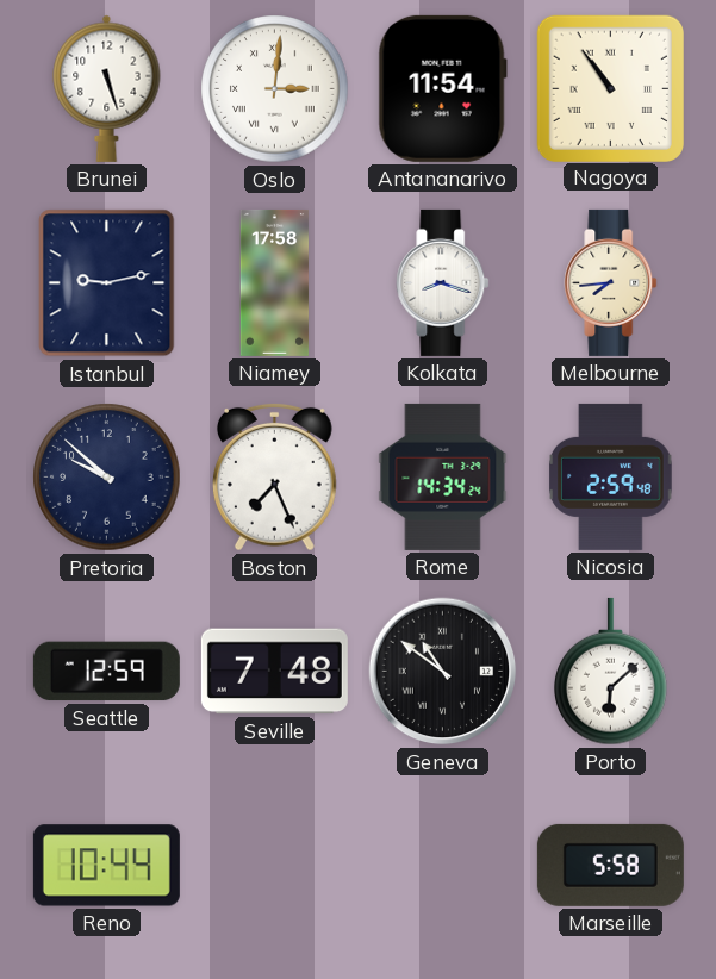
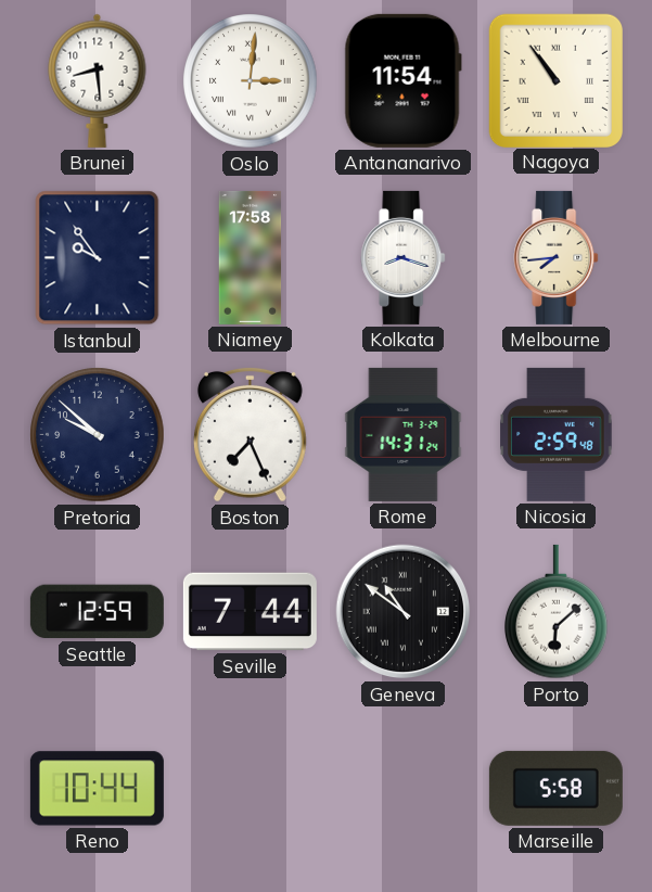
Brunei: 5:27 -> 8:29
Istanbul: 9:13 -> 9:54
Rome: 14:34 -> 14:31
Seville: 7:48 -> 7:44
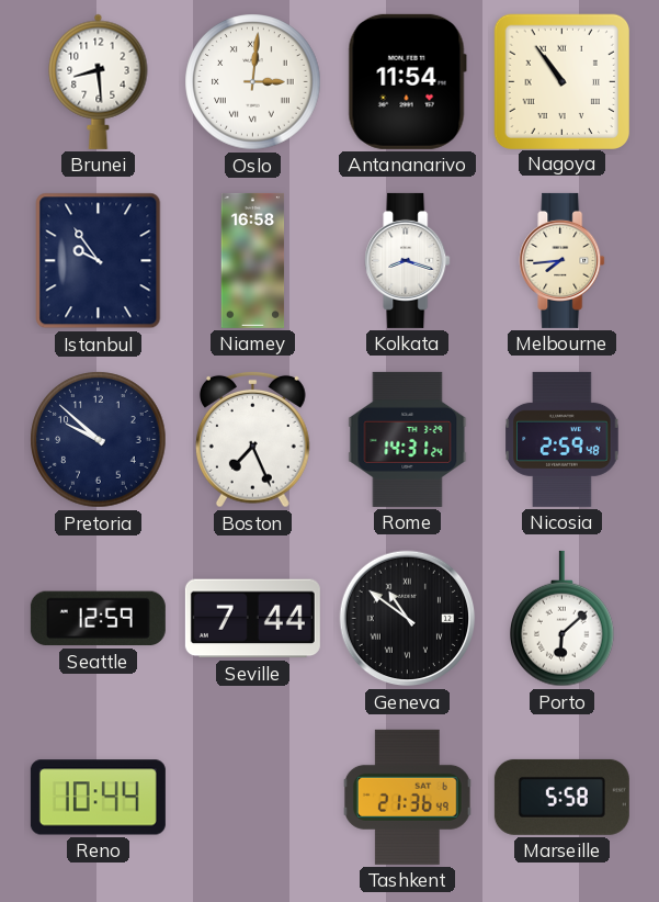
Niamey: 17:58 -> 16:58
Tashkent: none -> 21:36
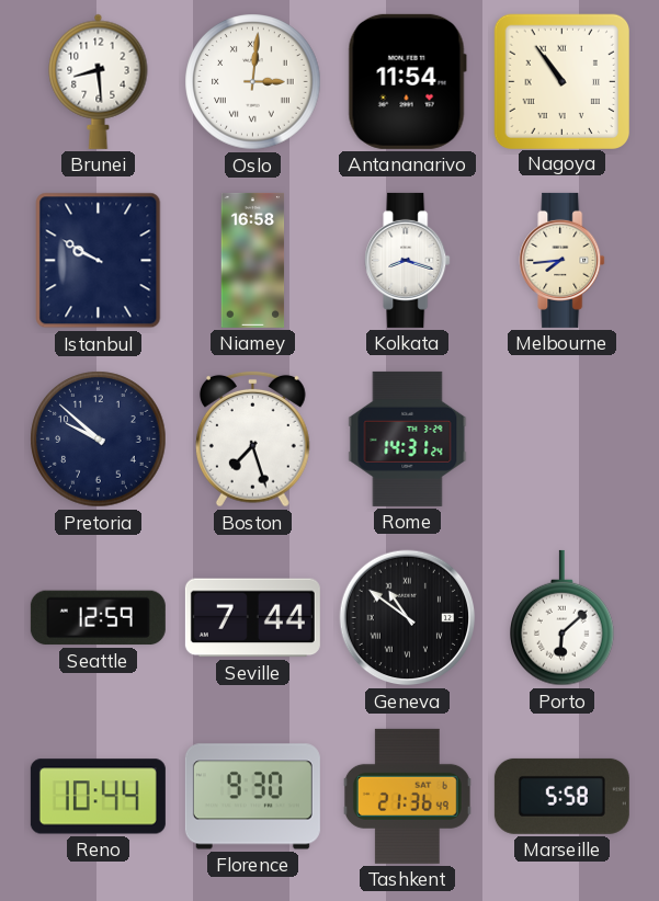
Istanbul: 9:54 -> 9:50
Boston: 7:26 -> 7:27
Nicosia: 2:59 -> none
Florence: none -> 9:30
